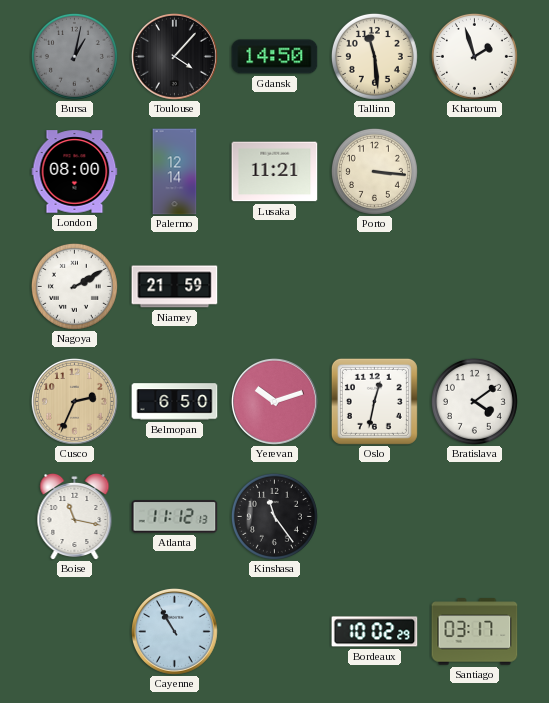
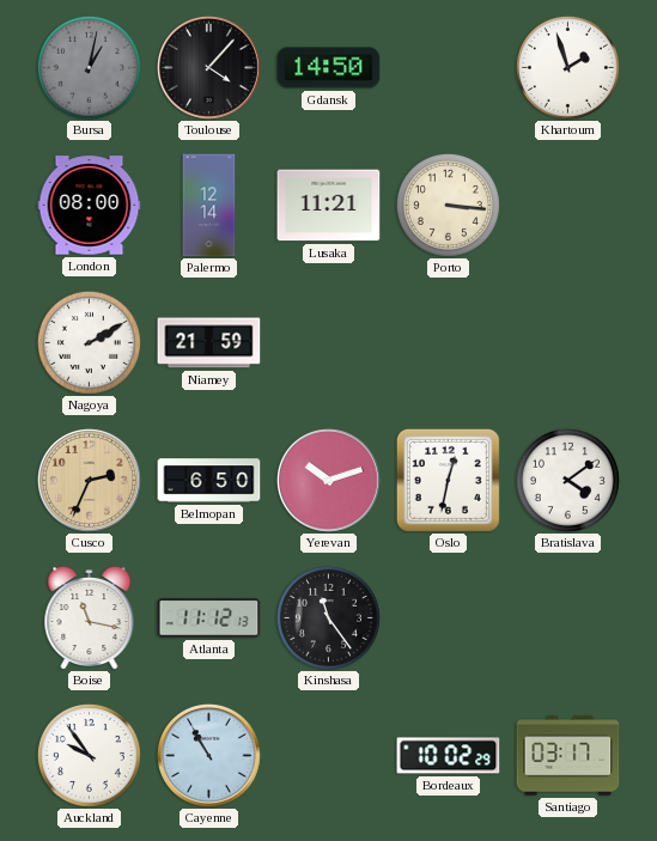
Tallinn: 11:29 -> none
Auckland: none -> 9:54
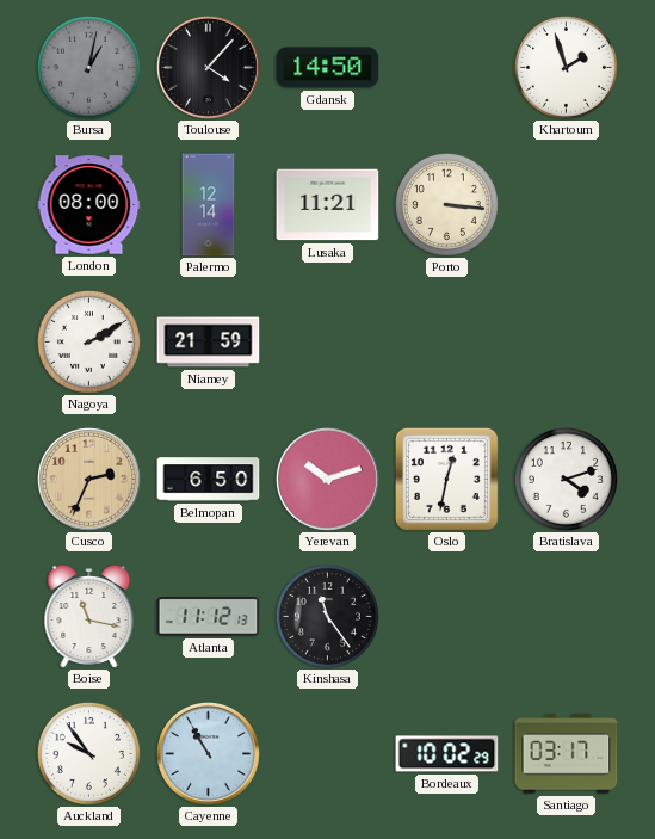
Bratislava: 4:09 -> 4:12
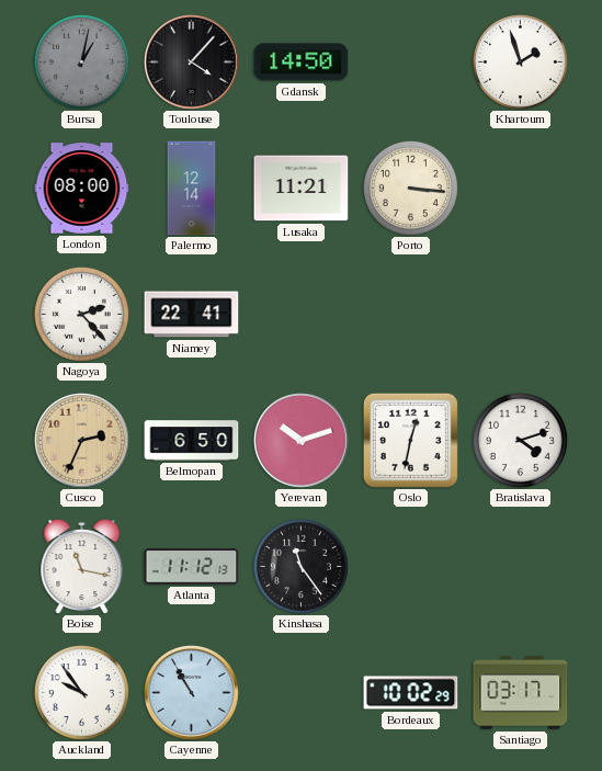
Nagoya: 2:10 -> 2:23
Niamey: 21:59 -> 22:41
